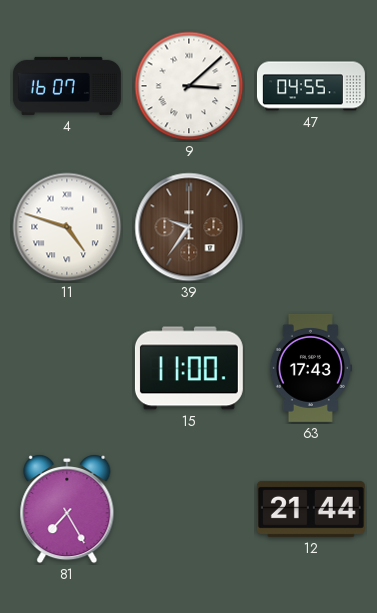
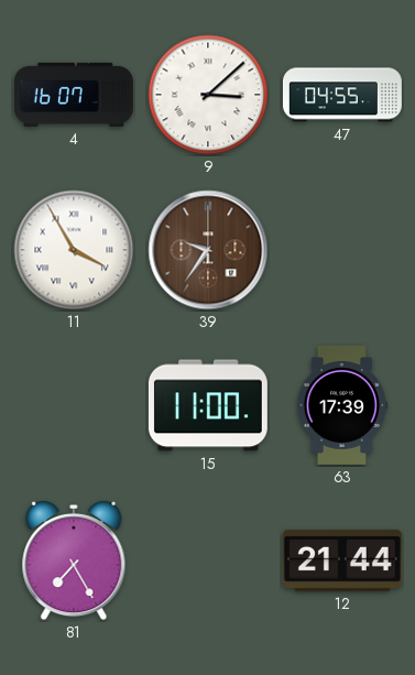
11: 4:48 -> 3:55
63: 17:43 -> 17:39
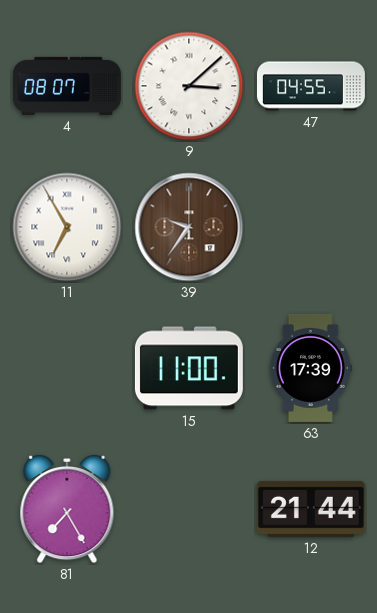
4: 16:07 -> 08:07
11: 3:55 -> 6:55
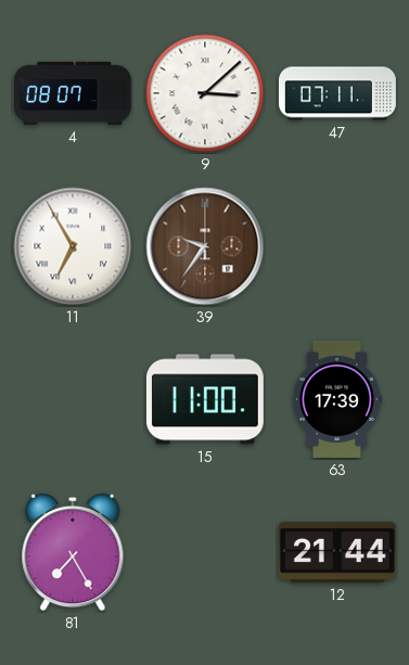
47: 04:55 -> 07:11
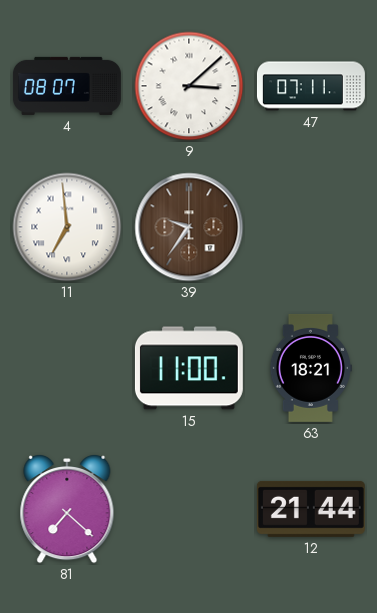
11: 6:55 -> 6:59
63: 17:39 -> 18:21
81: 7:25 -> 7:22
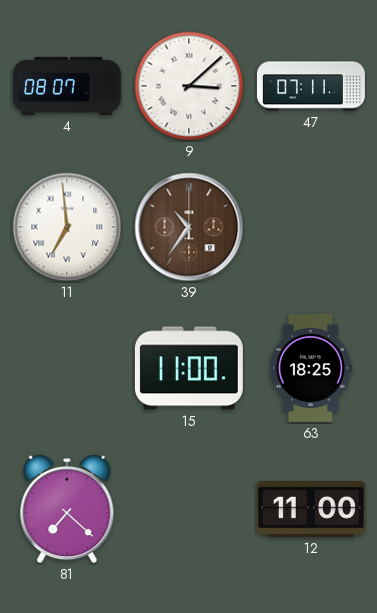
39: 9:36 -> 10:36
63: 18:21 -> 18:25
12: 21:44 -> 11:00
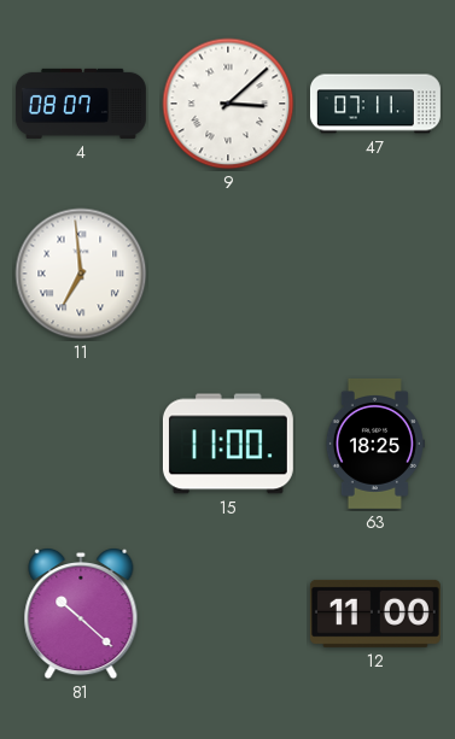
39: 10:36 -> none
81: 7:22 -> 10:22
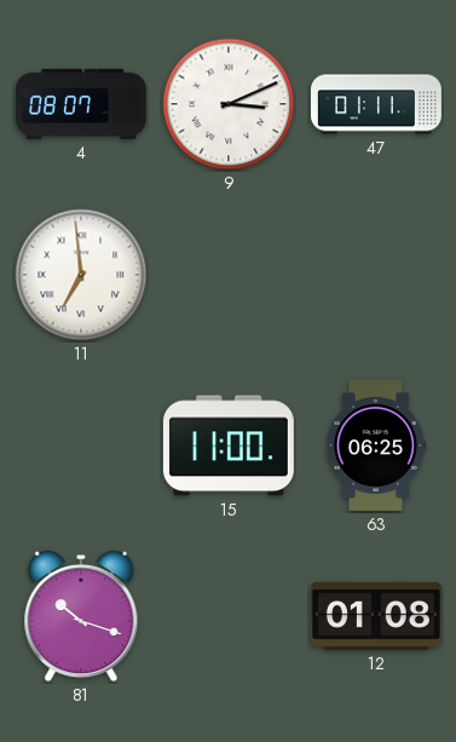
9: 3:08 -> 3:11
47: 07:11 -> 01:11
63: 18:25 -> 06:25
81: 10:22 -> 10:18
12: 11:00 -> 01:08
